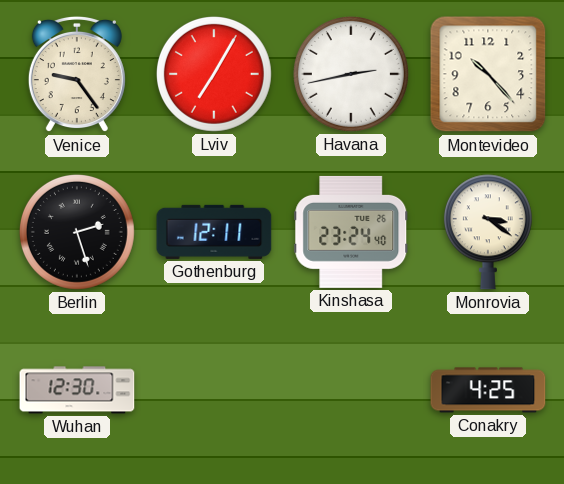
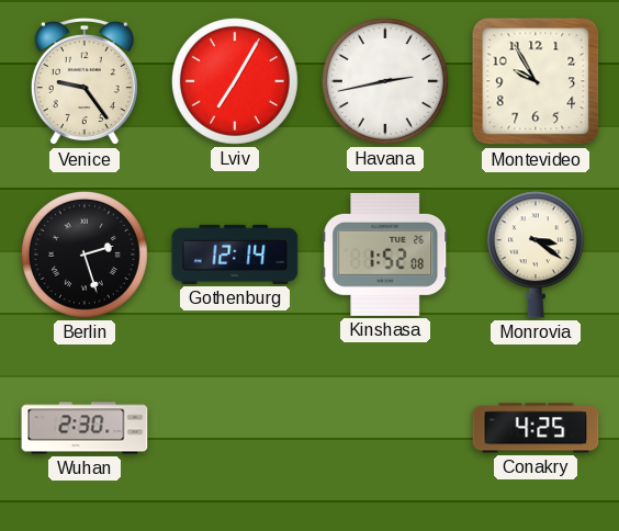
Montevideo: 10:23 -> 9:55
Gothenburg: 12:11 -> 12:14
Kinshasa: 23:24 -> 1:52
Wuhan: 12:30 -> 2:30
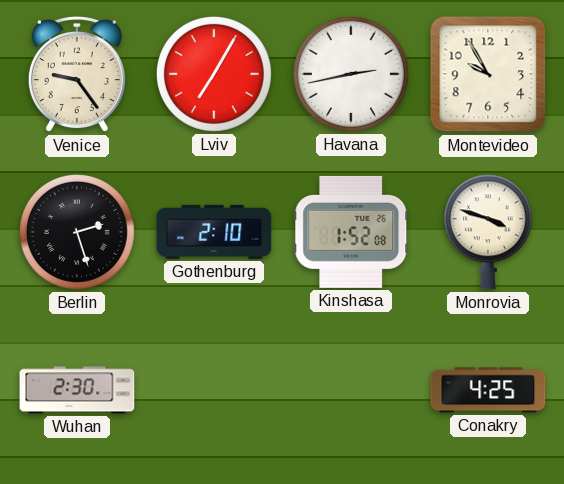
Gothenburg: 12:14 -> 2:10
Monrovia: 3:21 -> 3:48
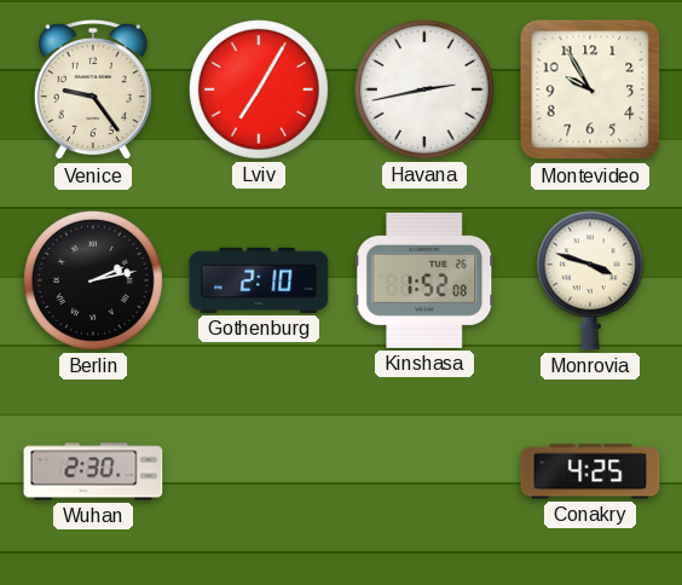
Berlin: 2:27 -> 2:13
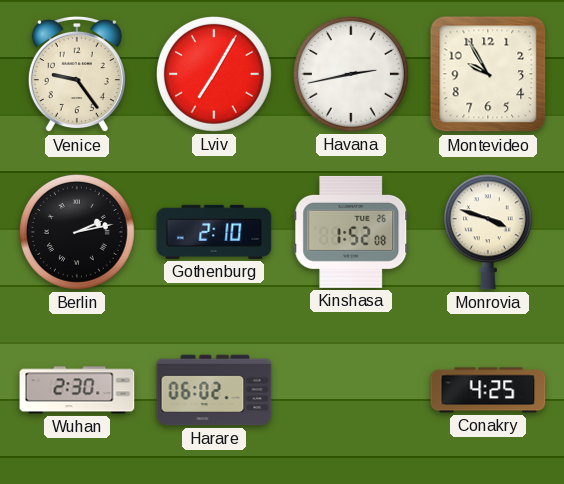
Harare: none -> 06:02
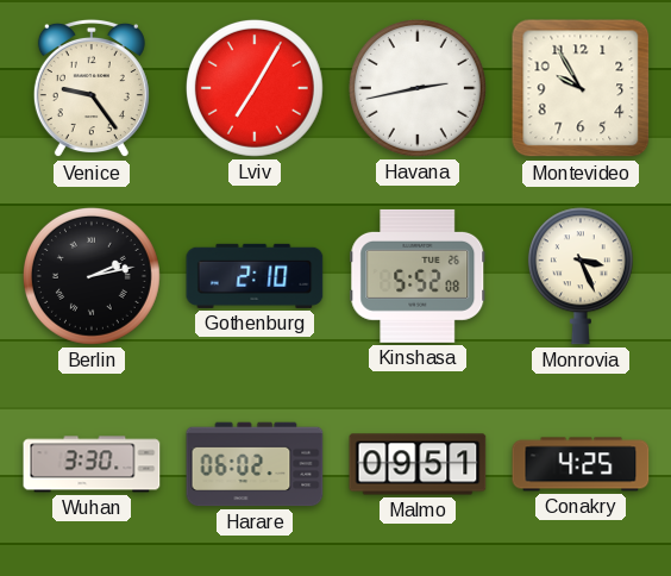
Kinshasa: 1:52 -> 5:52
Monrovia: 3:48 -> 3:26
Wuhan: 2:30 -> 3:30
Malmo: none -> 09:51
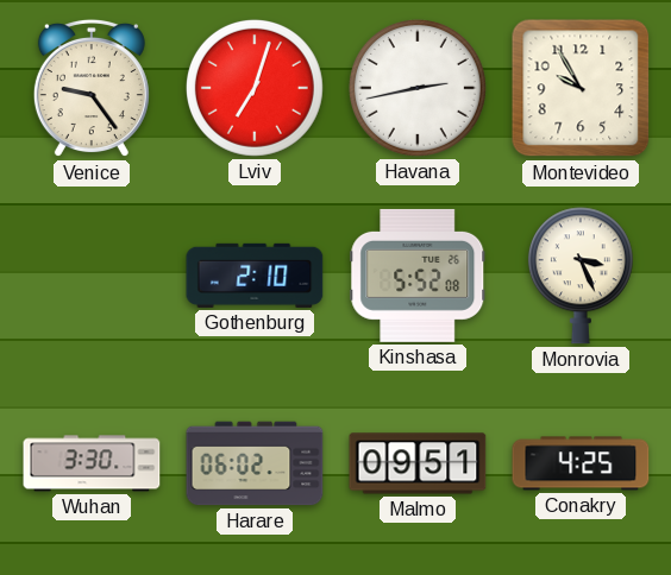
Lviv: 7:05 -> 7:03
Berlin: 2:13 -> none
